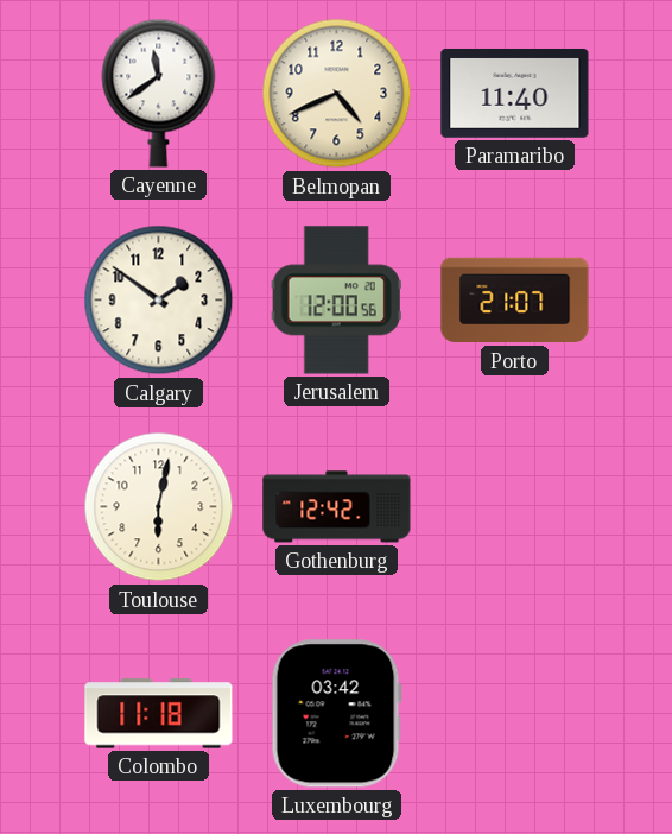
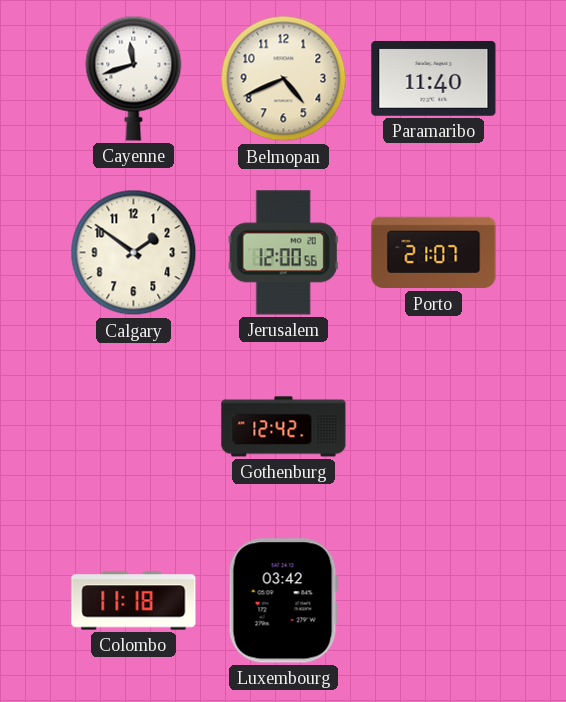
Cayenne: 11:39 -> 11:42
Toulouse: 6:02 -> none
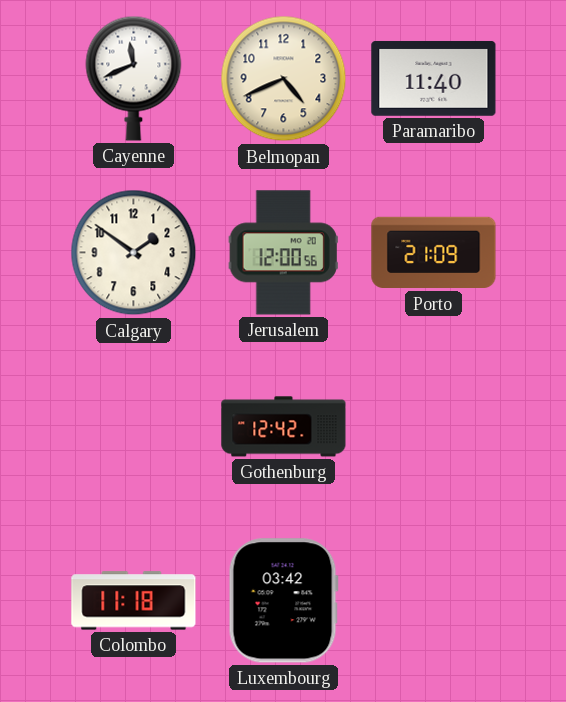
Cayenne: 11:42 -> 11:41
Porto: 21:07 -> 21:09
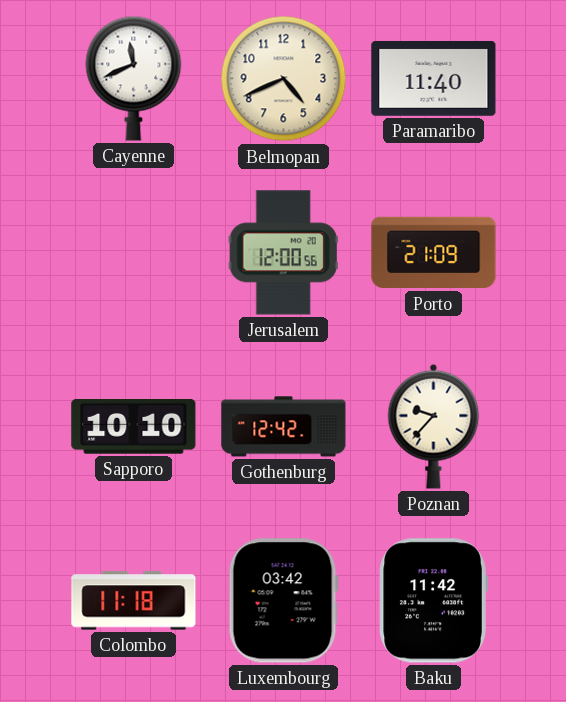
Calgary: 1:51 -> none
Sapporo: none -> 10:10
Poznan: none -> 9:37
Baku: none -> 11:42
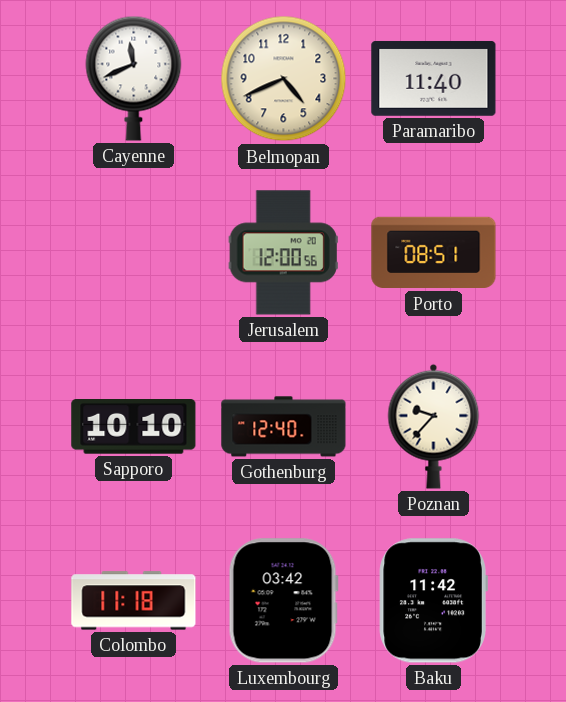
Porto: 21:09 -> 08:51
Gothenburg: 12:42 -> 12:40
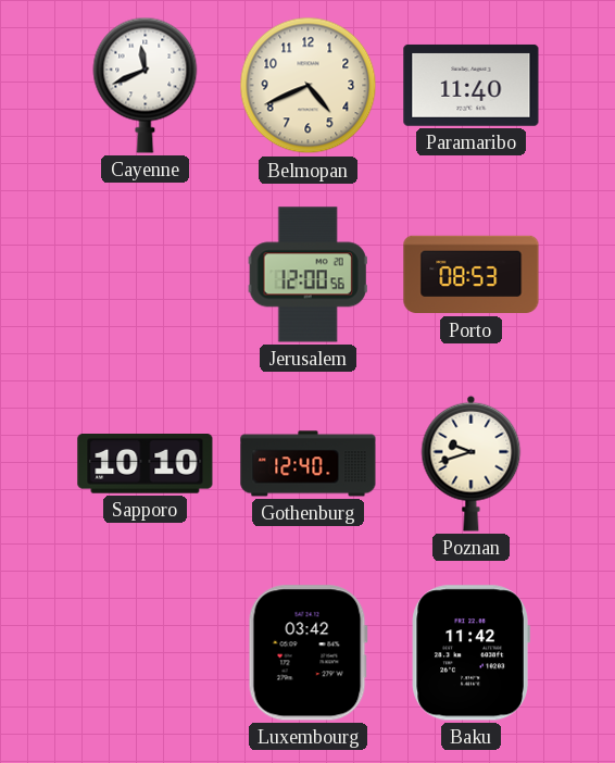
Porto: 08:51 -> 08:53
Poznan: 9:37 -> 9:42
Colombo: 11:18 -> none
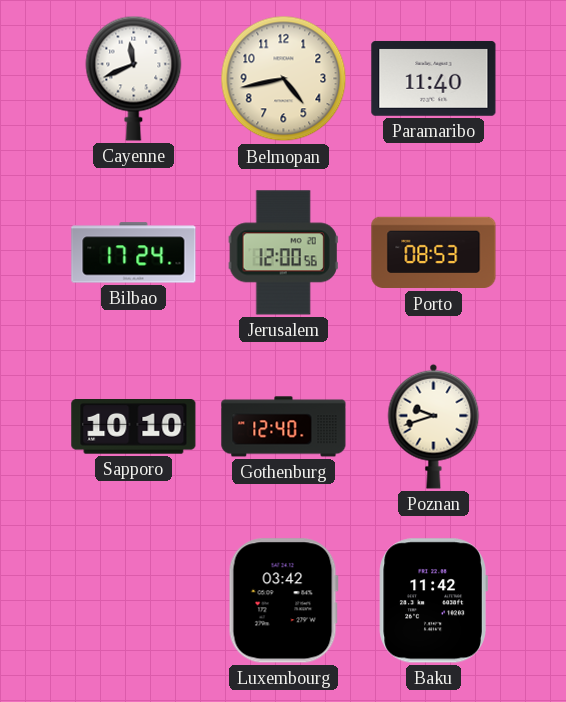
Belmopan: 4:41 -> 4:43
Bilbao: none -> 17:24
